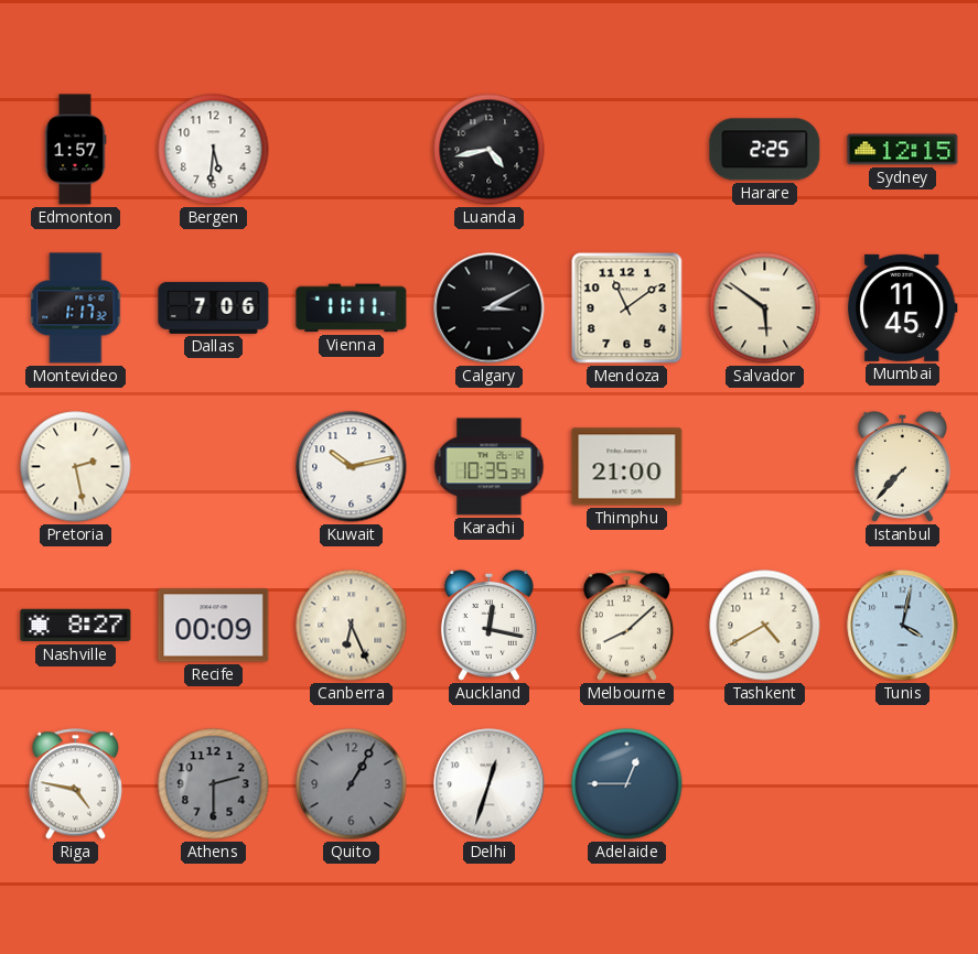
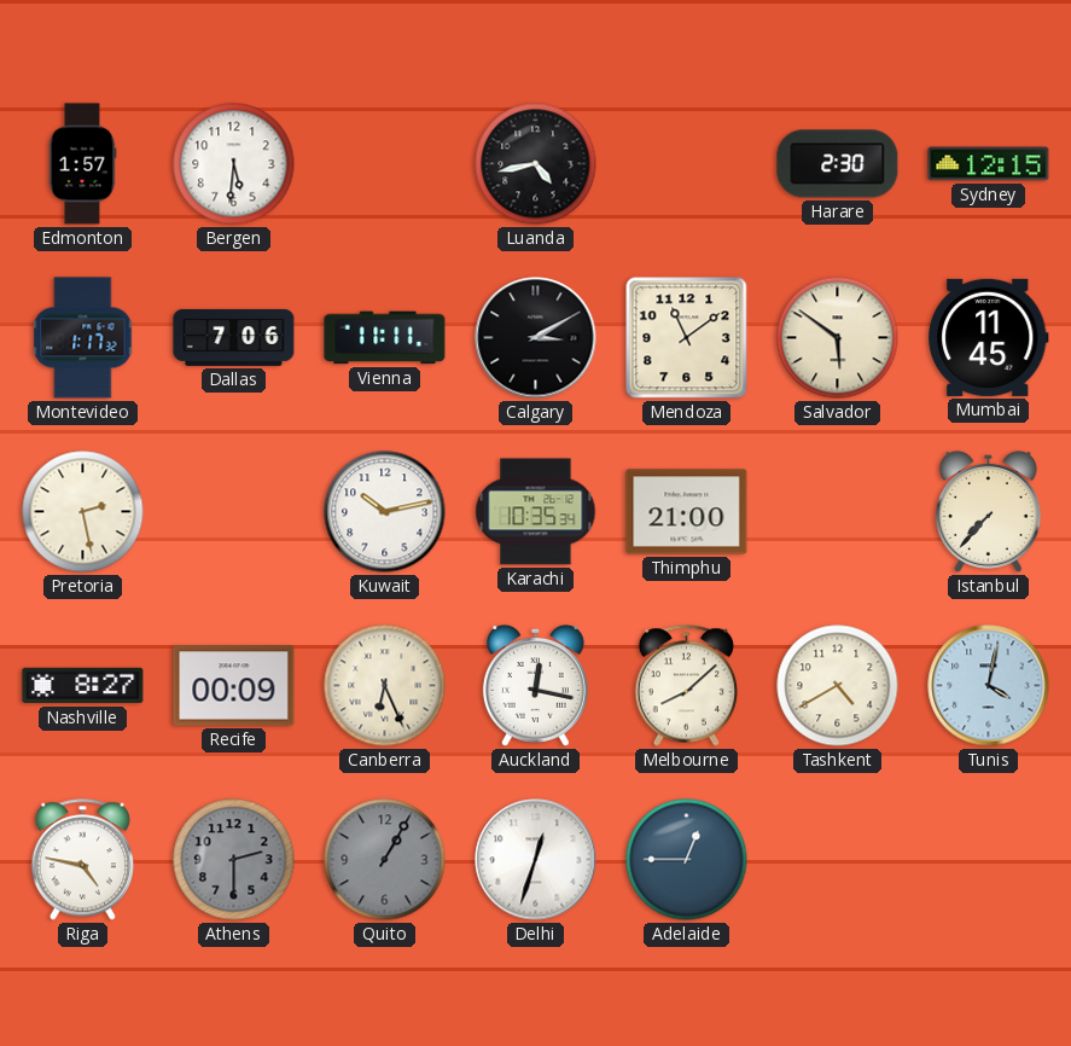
Harare: 2:25 -> 2:30
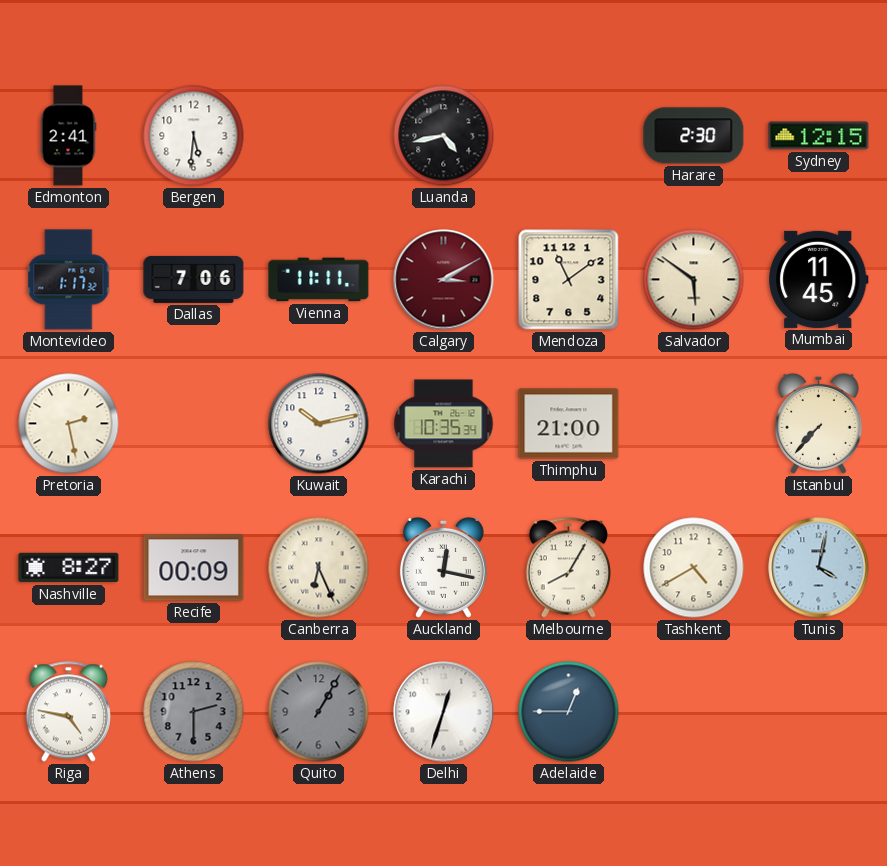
Edmonton: 1:57 -> 2:41
Calgary dial: black -> burgundy
Melbourne: 8:08 -> 8:05
